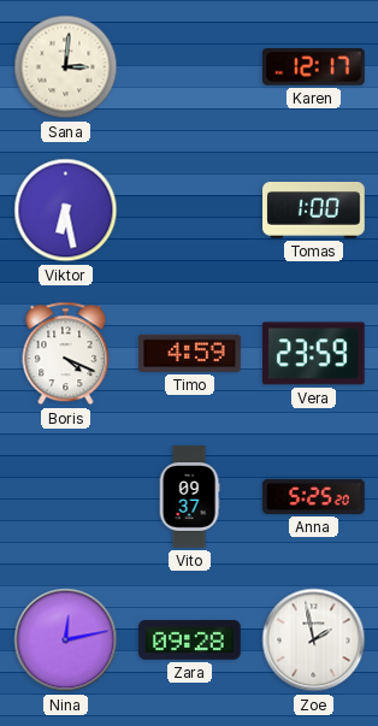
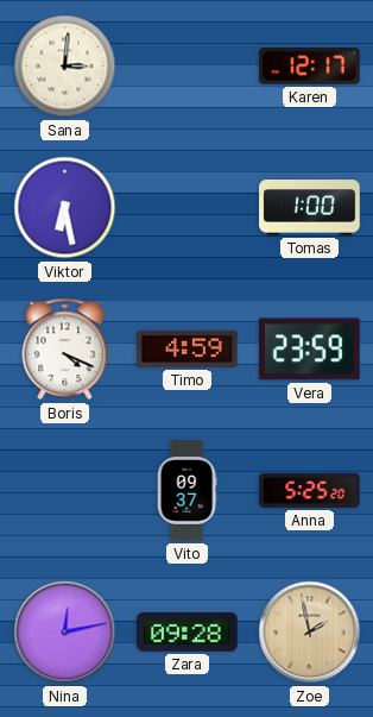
Zoe dial: white -> champagne
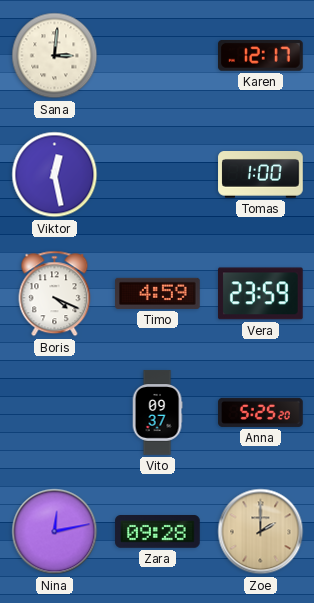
Viktor: 6:28 -> 12:28
Zoe: 1:58 -> 2:00
